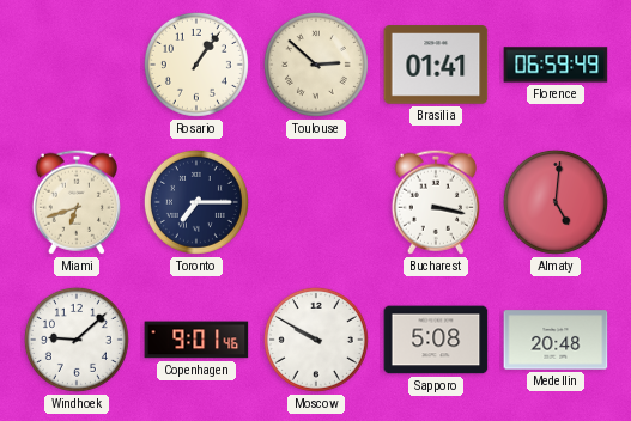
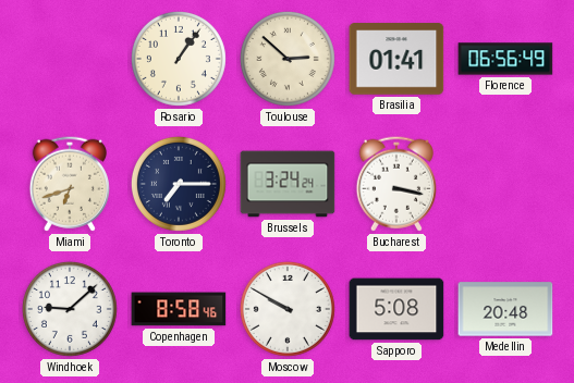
Florence: 06:59 -> 06:56
Brussels: none -> 3:24
Almaty: 5:01 -> none
Copenhagen: 9:01 -> 8:58
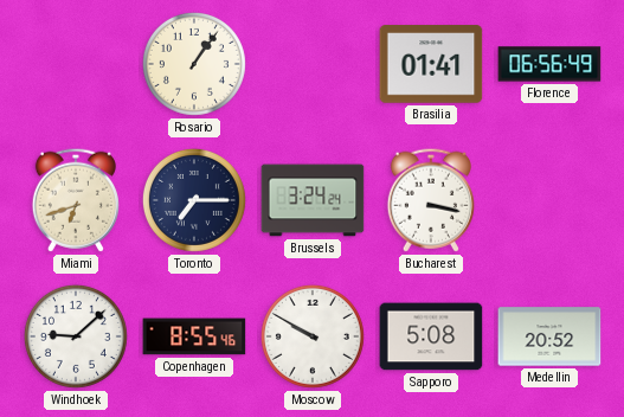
Toulouse: 2:52 -> none
Copenhagen: 8:58 -> 8:55
Medellin: 20:48 -> 20:52
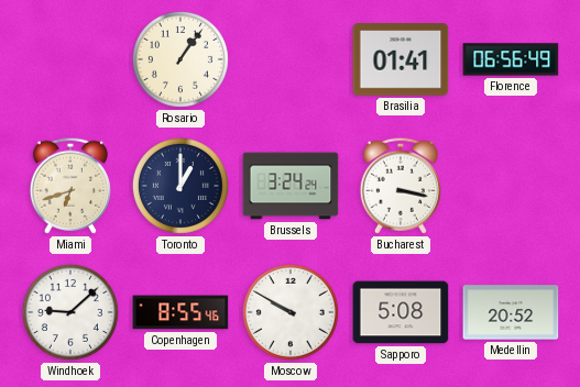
Toronto: 7:15 -> 1:00
